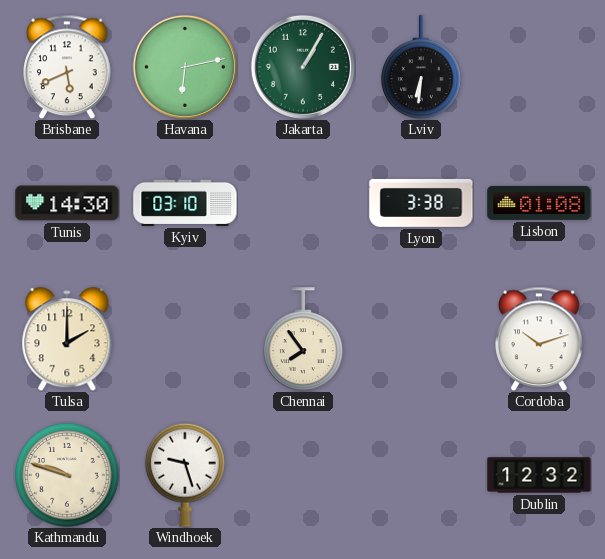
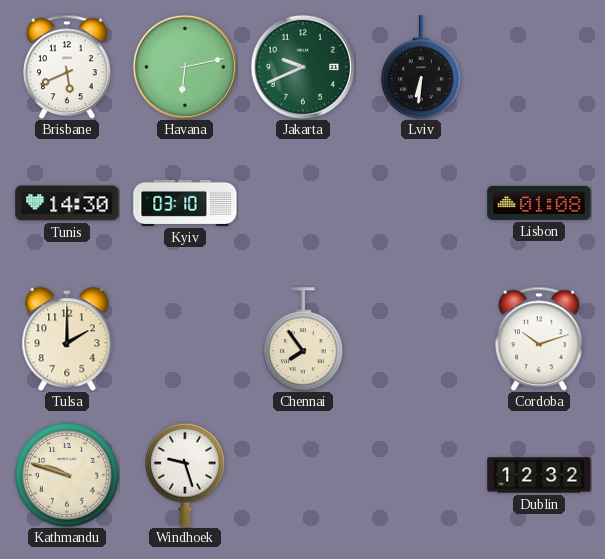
Jakarta: 1:05 -> 9:41
Lyon: 3:38 -> none
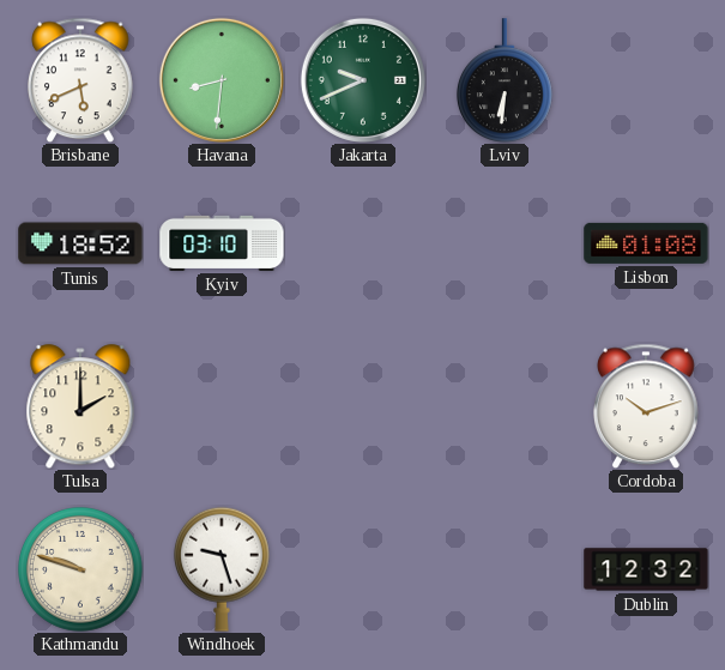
Havana: 6:13 -> 8:31
Tunis: 14:30 -> 18:52
Chennai: 7:54 -> none
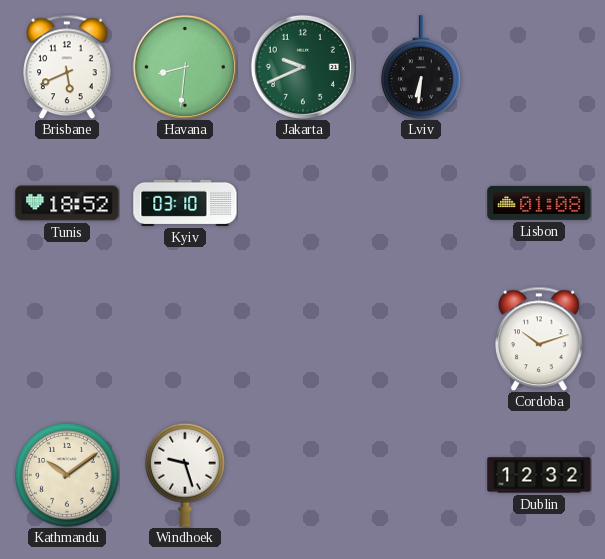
Tulsa: 2:00 -> none
Kathmandu: 9:48 -> 10:09
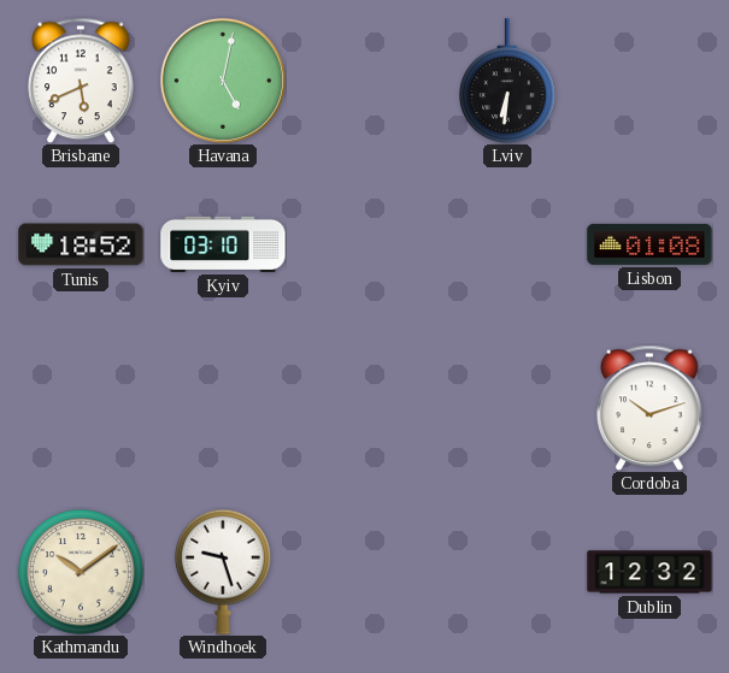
Havana: 8:31 -> 5:02
Jakarta: 9:41 -> none
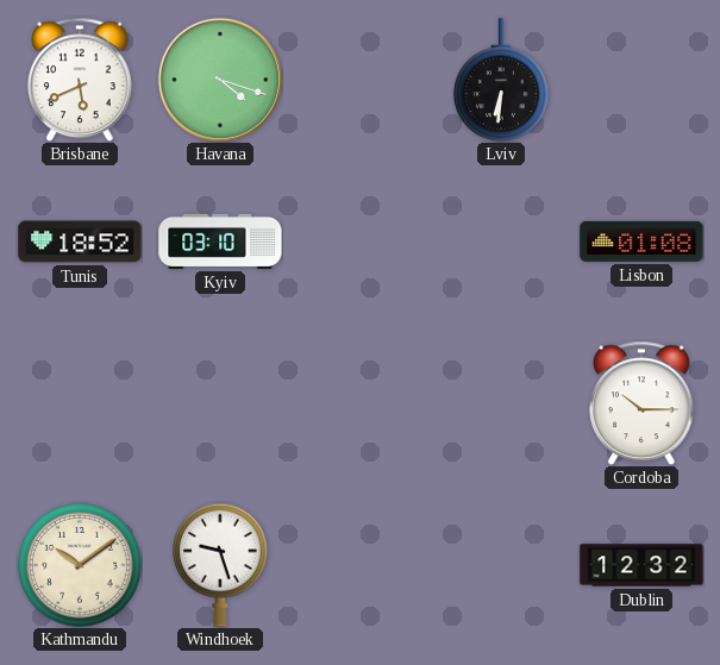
Havana: 5:02 -> 4:18
Cordoba: 10:12 -> 10:15
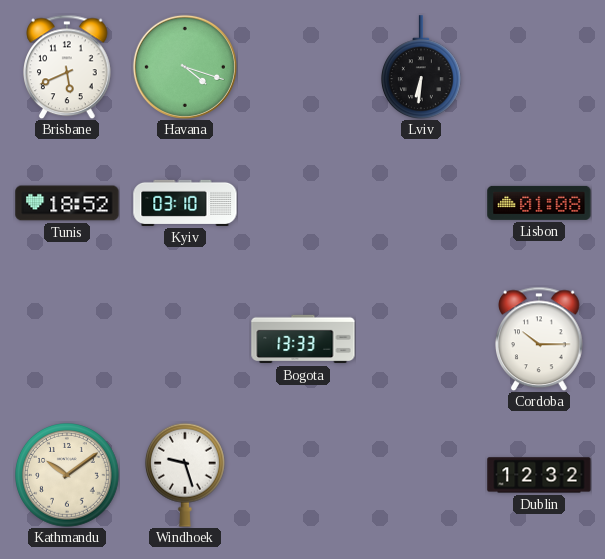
Bogota: none -> 13:33
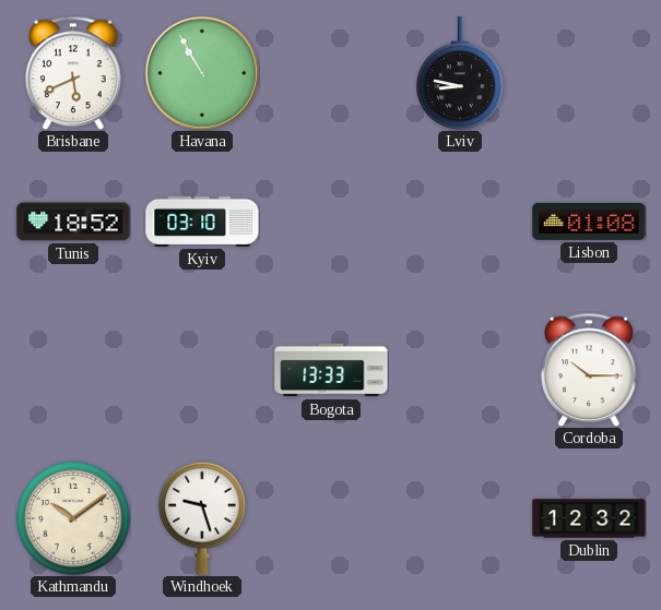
Havana: 4:18 -> 10:55
Lviv: 6:31 -> 8:47
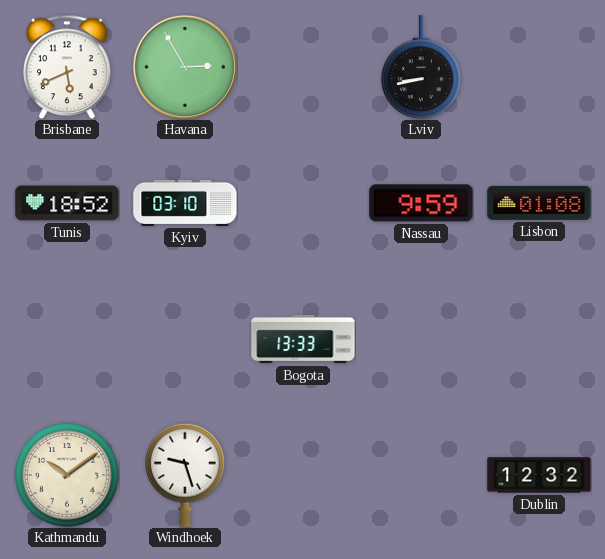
Havana: 10:55 -> 2:55
Lviv: 8:47 -> 8:43
Nassau: none -> 9:59
Cordoba: 10:15 -> none
